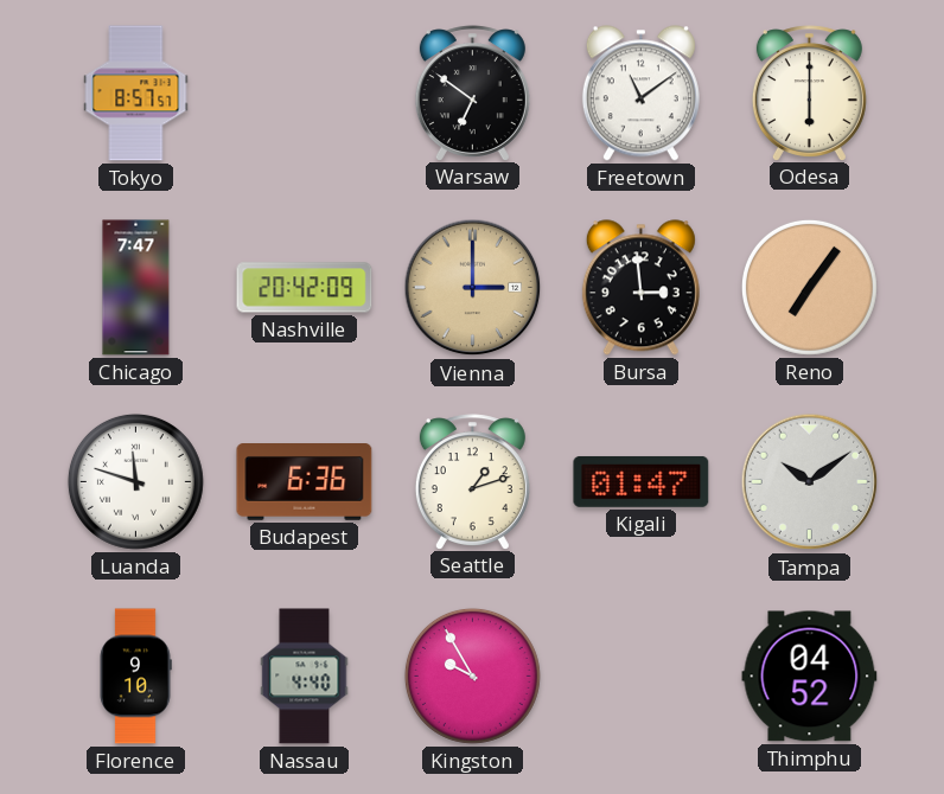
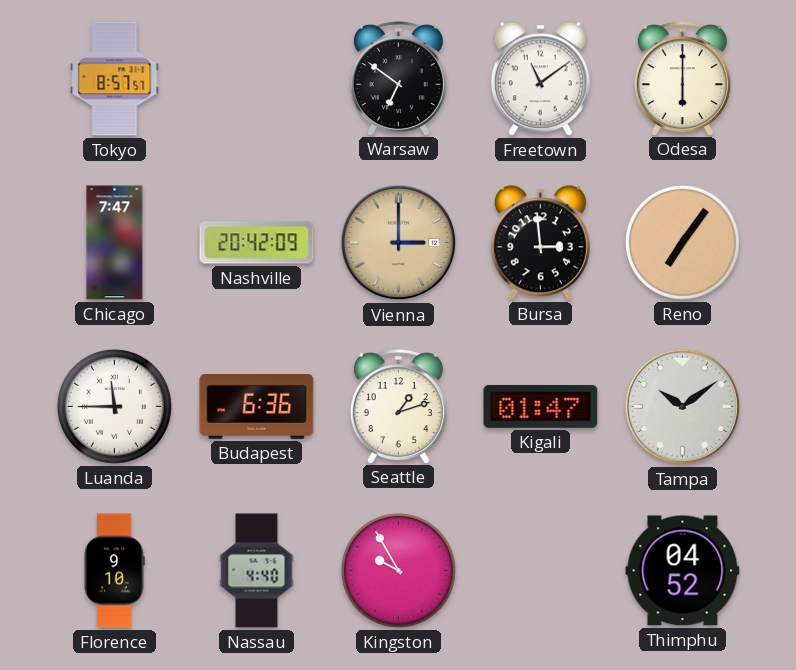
Luanda: 11:48 -> 11:45
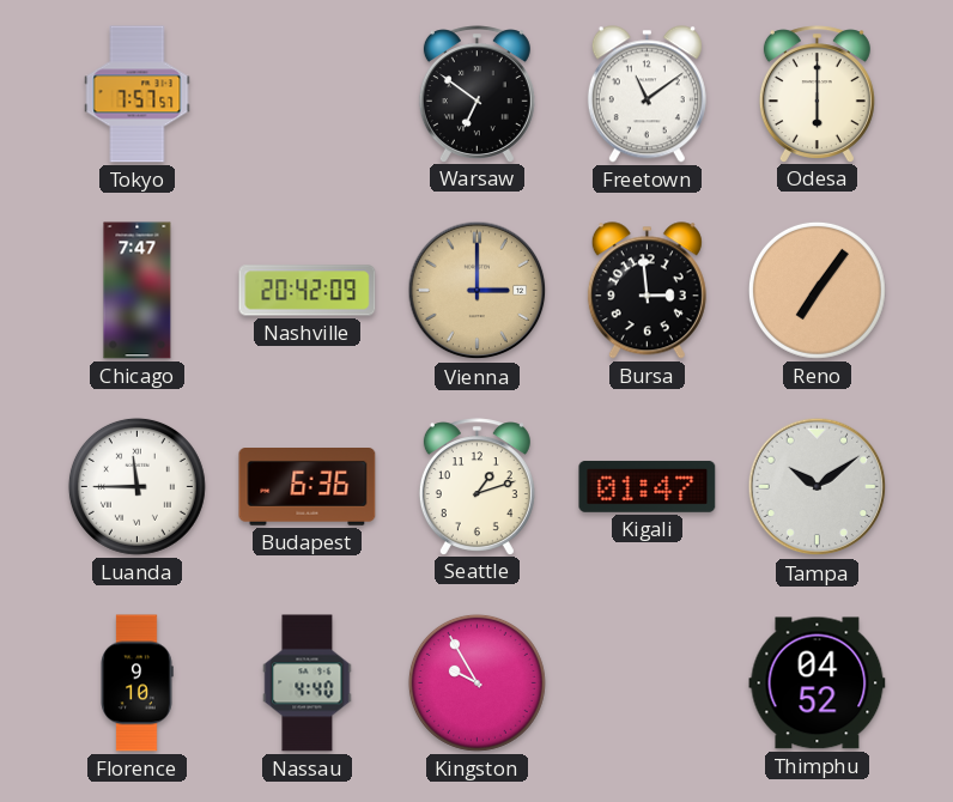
Tokyo: 8:57 -> 7:57
